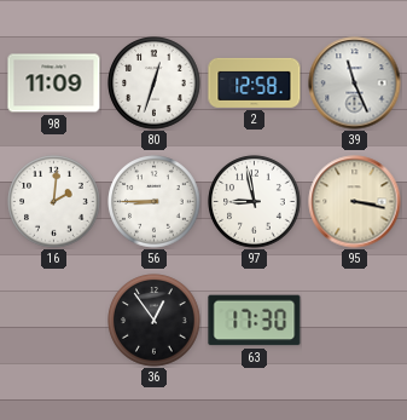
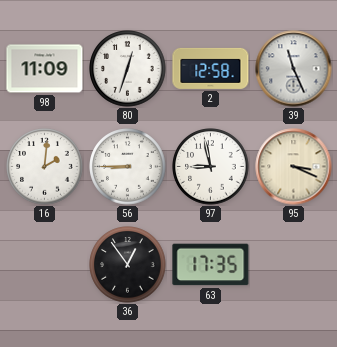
95: 3:17 -> 3:19
63: 17:30 -> 17:35
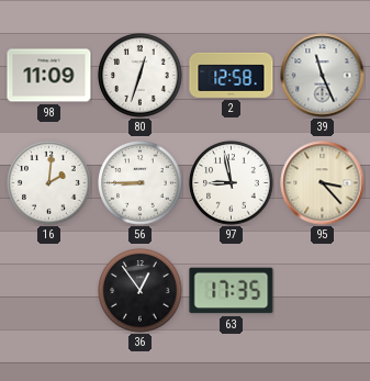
95: 3:19 -> 3:23
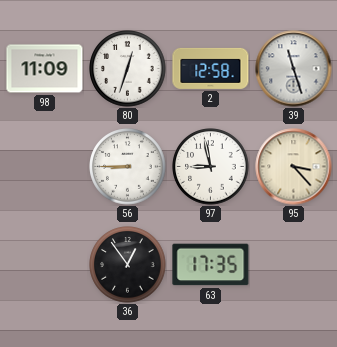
39: 11:26 -> 11:27
16: 2:01 -> none
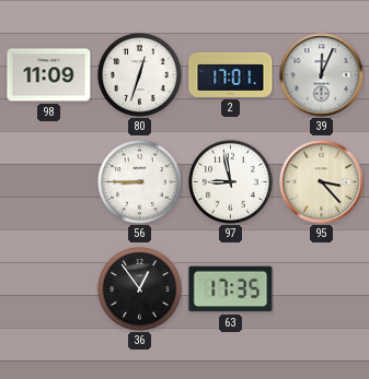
2: 12:58 -> 17:01
39: 11:27 -> 12:04
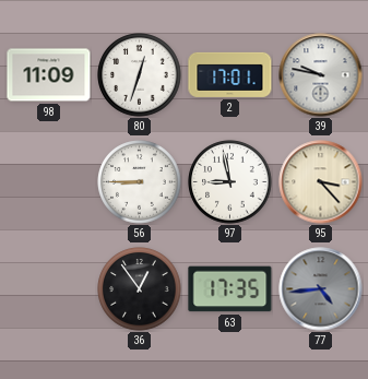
39: 12:04 -> 9:47
77: none -> 4:44
